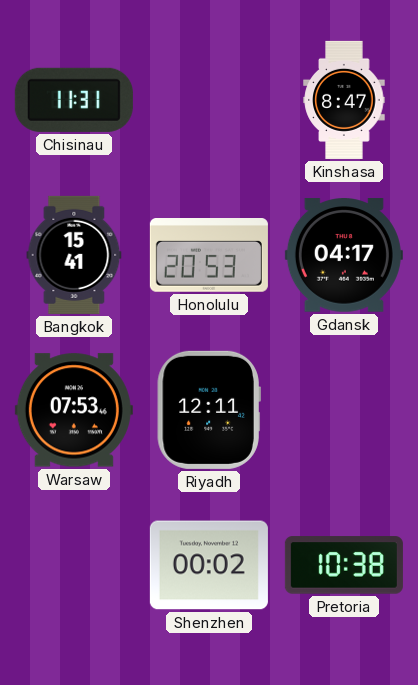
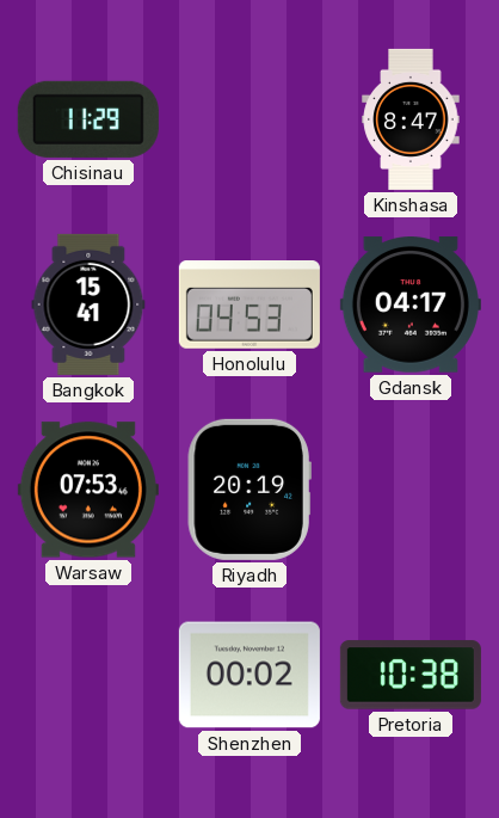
Chisinau: 11:31 -> 11:29
Honolulu: 20:53 -> 04:53
Riyadh: 12:11 -> 20:19
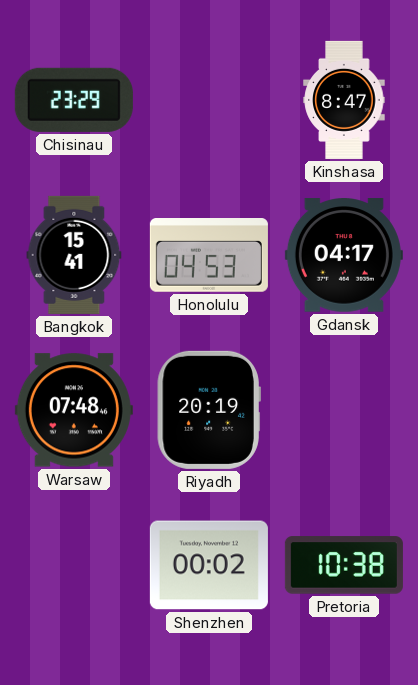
Chisinau: 11:29 -> 23:29
Warsaw: 07:53 -> 07:48
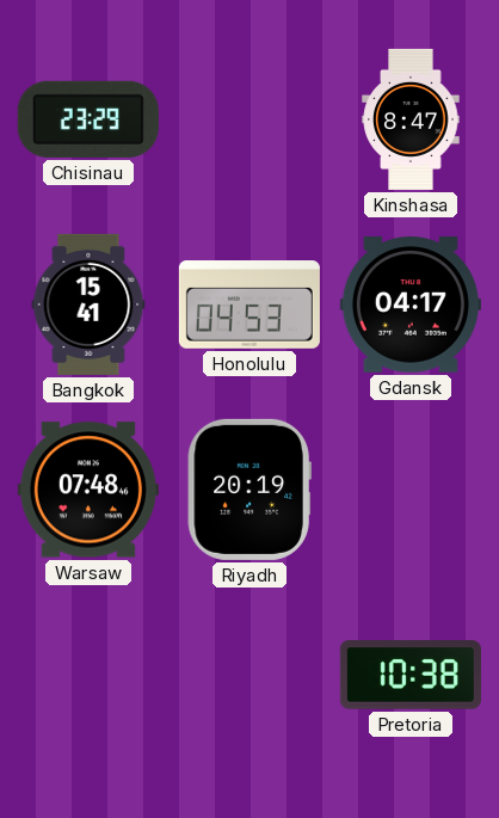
Shenzhen: 00:02 -> none
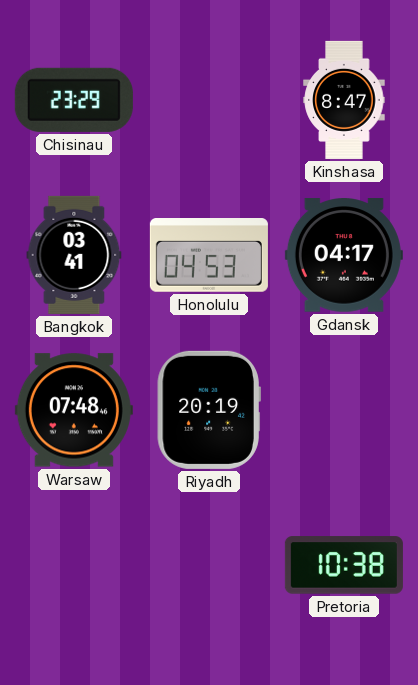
Bangkok: 15:41 -> 03:41
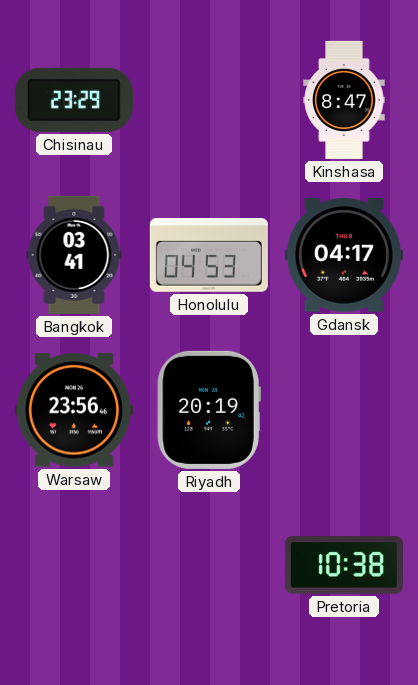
Warsaw: 07:48 -> 23:56
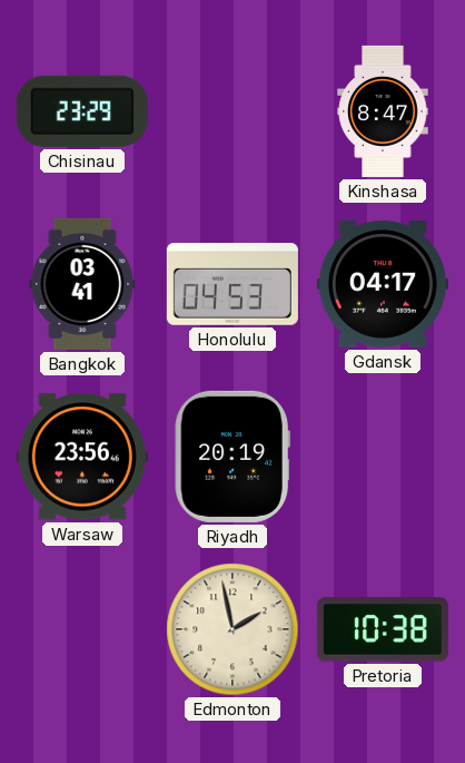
Edmonton: none -> 1:58
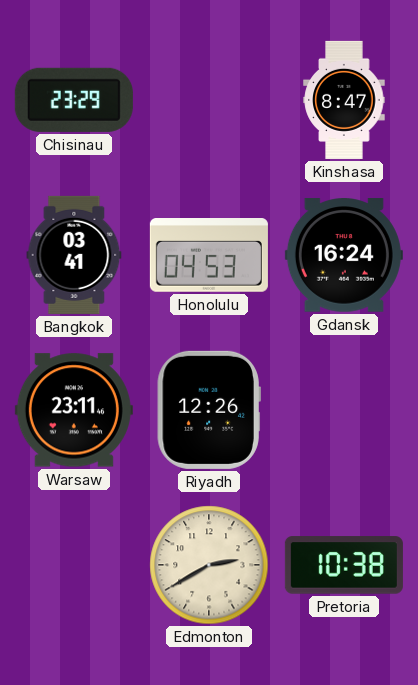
Gdansk: 04:17 -> 16:24
Warsaw: 23:56 -> 23:11
Riyadh: 20:19 -> 12:26
Edmonton: 1:58 -> 2:40
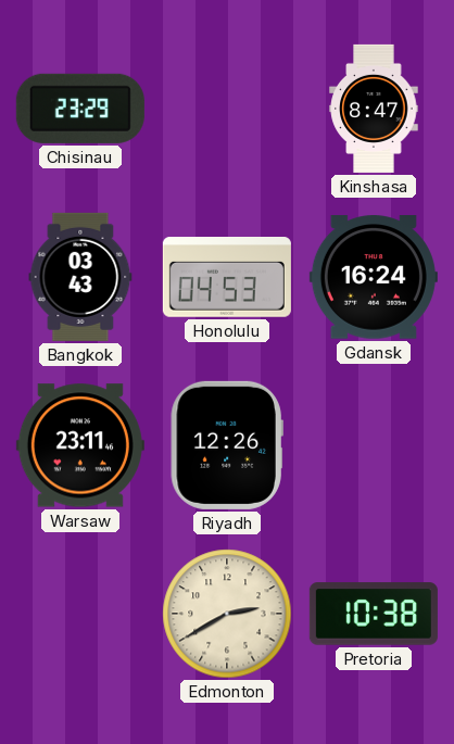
Bangkok: 03:41 -> 03:43
